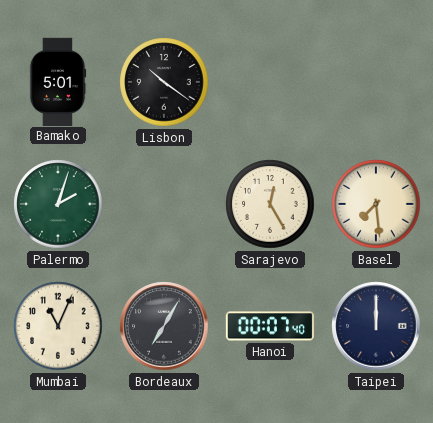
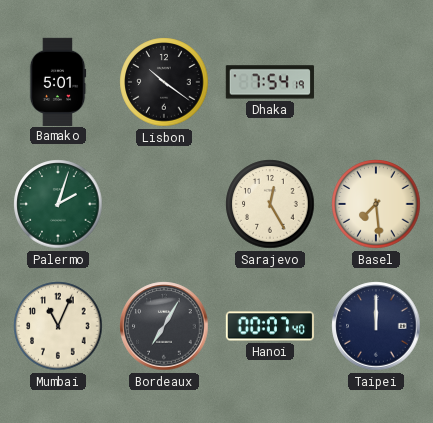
Dhaka: none -> 7:54
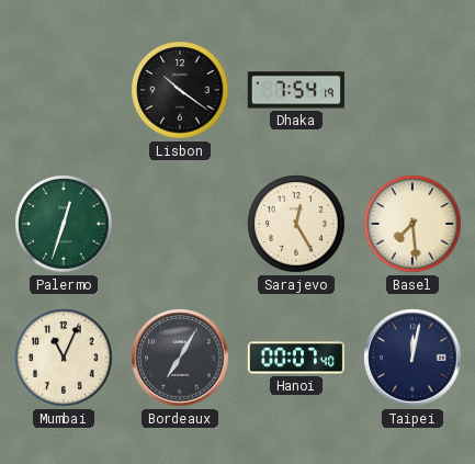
Bamako: 5:01 -> none
Palermo: 2:03 -> 12:33
Taipei: 12:00 -> 12:02
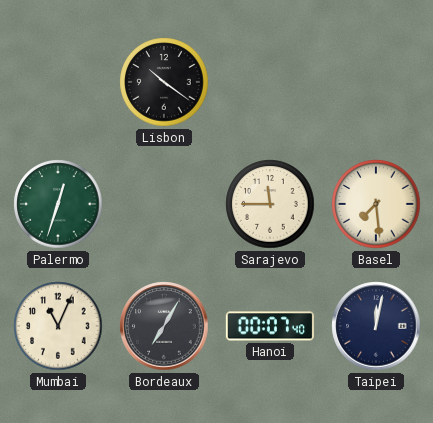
Dhaka: 7:54 -> none
Sarajevo: 12:25 -> 11:45
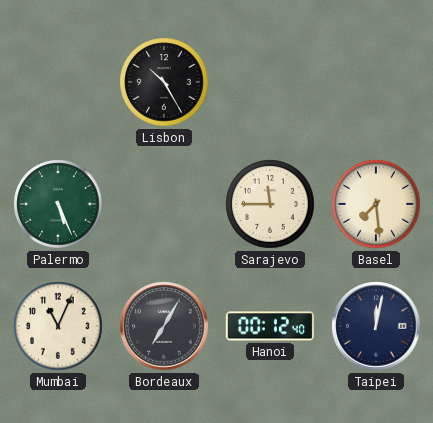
Lisbon: 10:21 -> 10:25
Palermo: 12:33 -> 5:26
Hanoi: 00:07 -> 00:12
